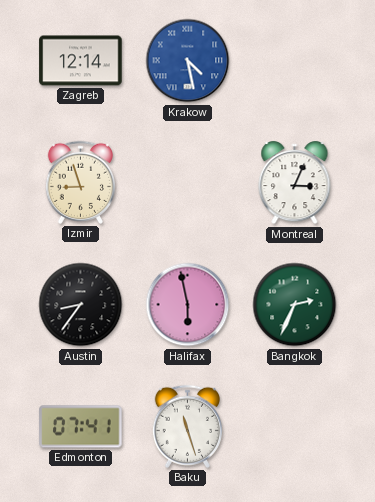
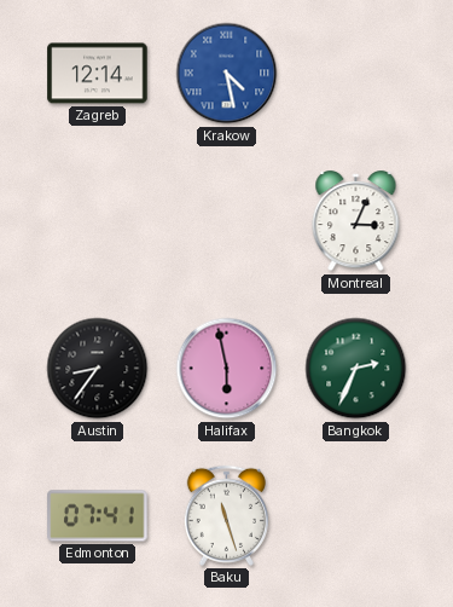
Izmir: 8:57 -> none
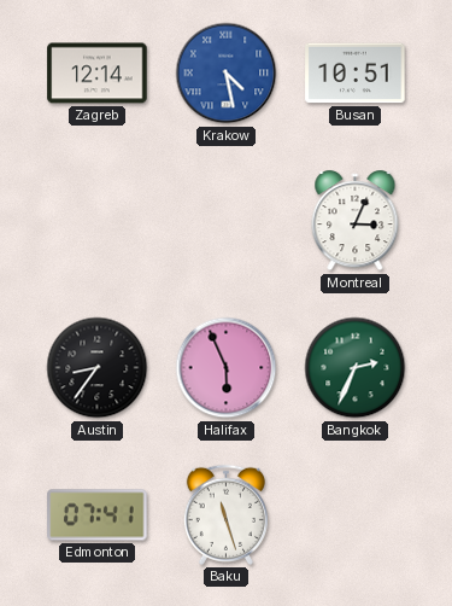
Busan: none -> 10:51
Halifax: 5:58 -> 5:56
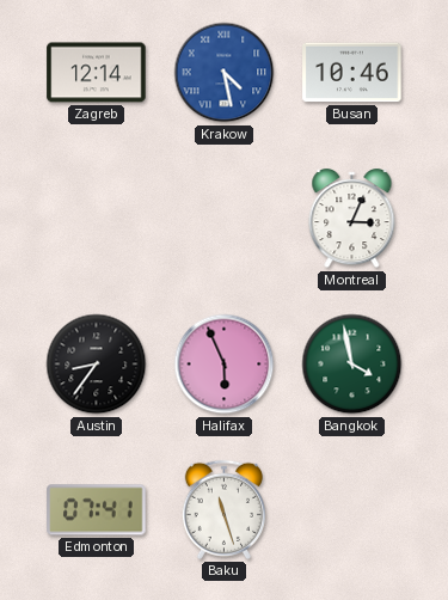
Busan: 10:51 -> 10:46
Bangkok: 2:34 -> 3:58
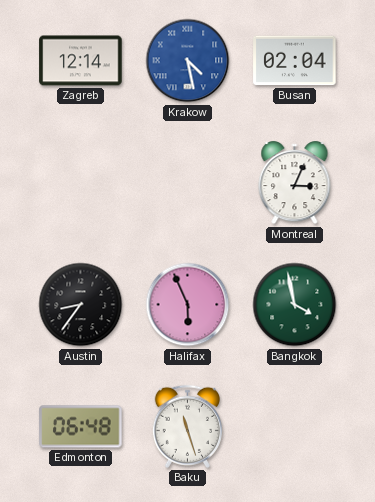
Busan: 10:46 -> 02:04
Edmonton: 07:41 -> 06:48
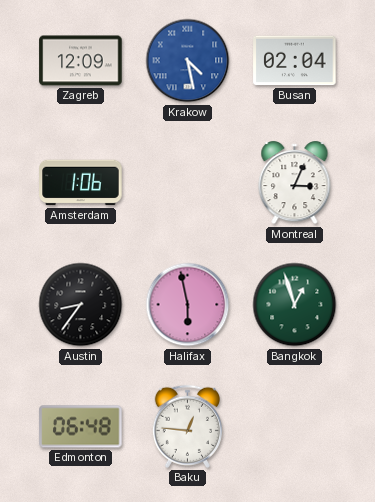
Zagreb: 12:14 -> 12:09
Amsterdam: none -> 1:06
Halifax: 5:56 -> 5:58
Bangkok: 3:58 -> 12:57
Baku: 11:27 -> 12:46
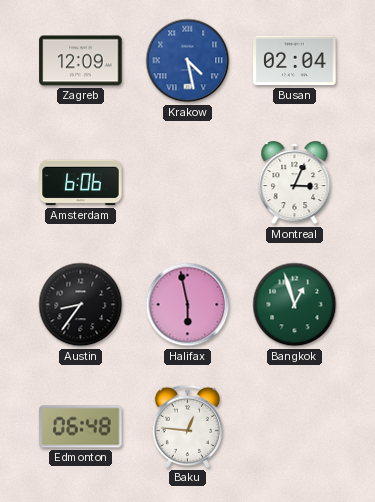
Amsterdam: 1:06 -> 6:06
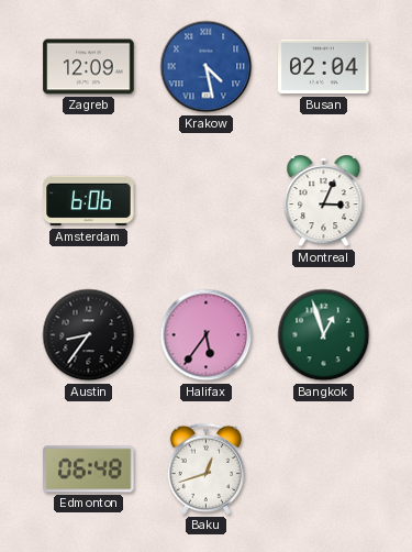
Halifax: 5:58 -> 5:36
Baku: 12:46 -> 12:42
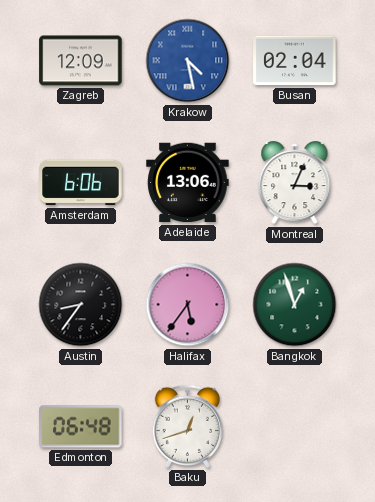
Adelaide: none -> 13:06
